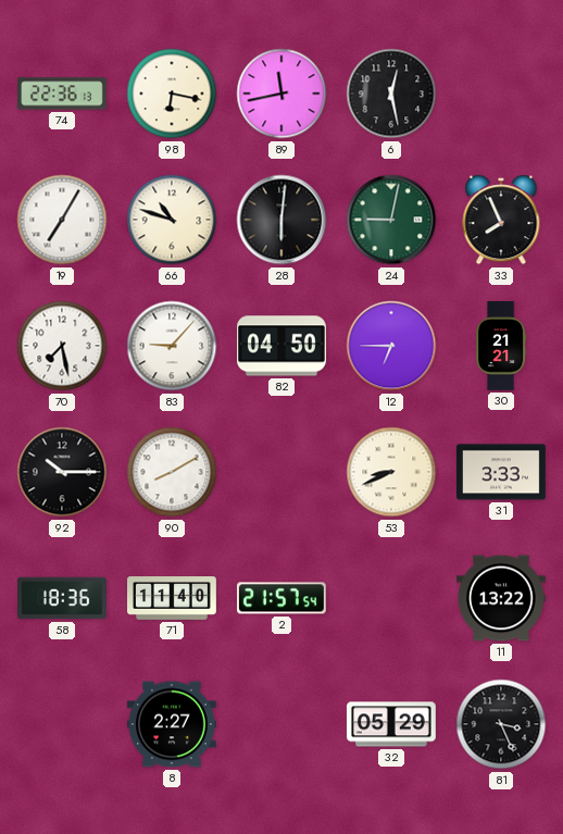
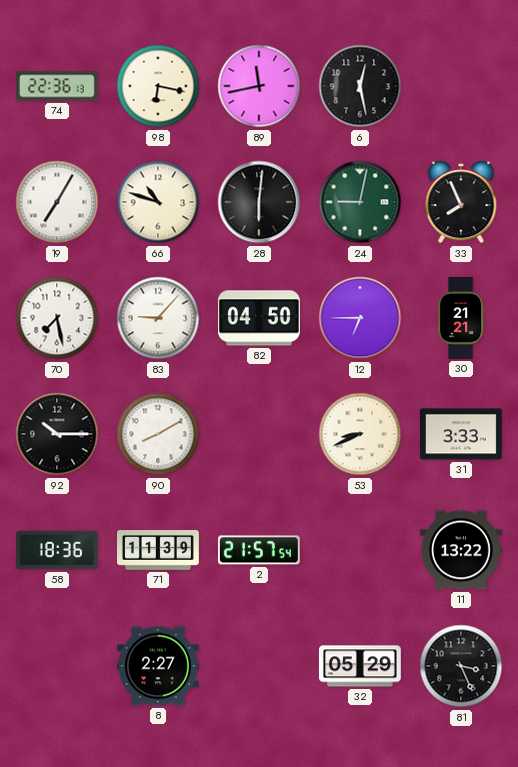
71: 11:40 -> 11:39
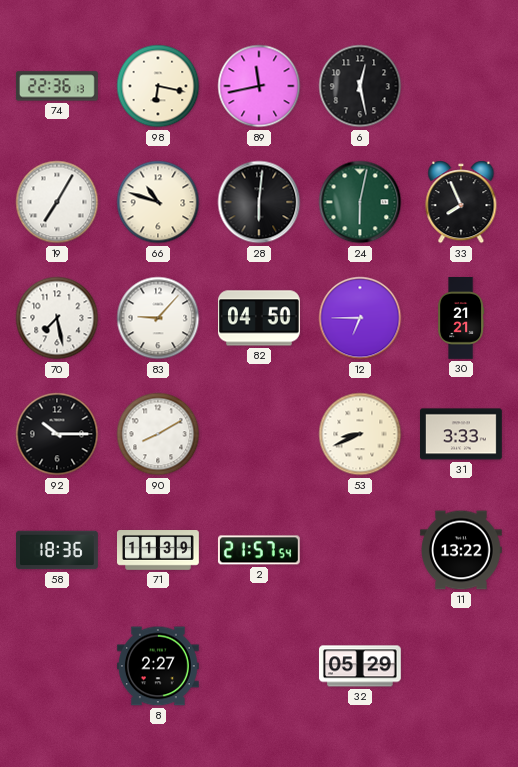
24: 9:02 -> 6:02
81: 3:26 -> none
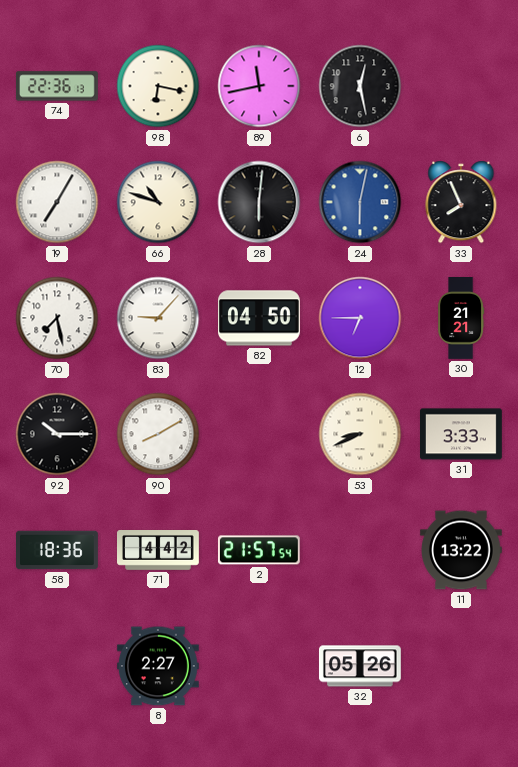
24 dial: green -> blue
71: 11:39 -> 4:42
32: 05:29 -> 05:26
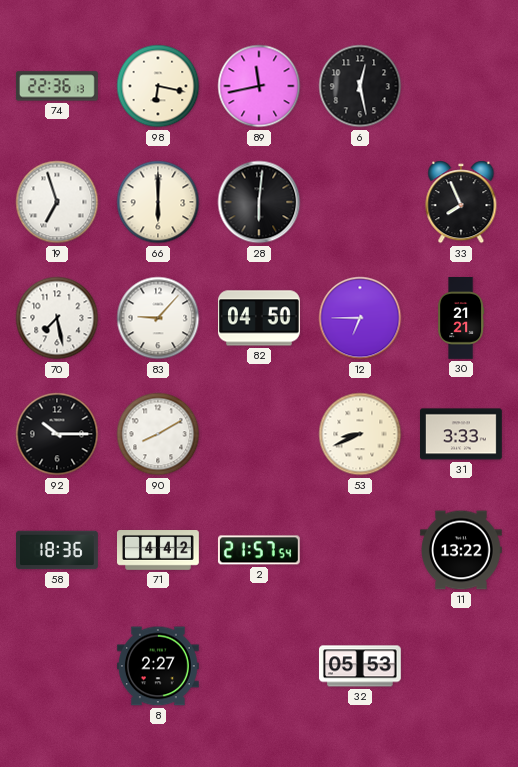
19: 7:05 -> 6:57
66: 10:48 -> 6:00
24: 6:02 -> none
32: 05:26 -> 05:53
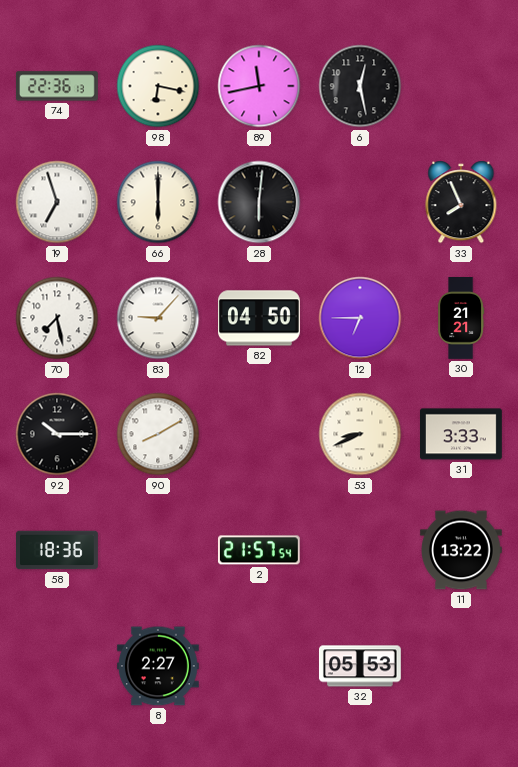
71: 4:42 -> none
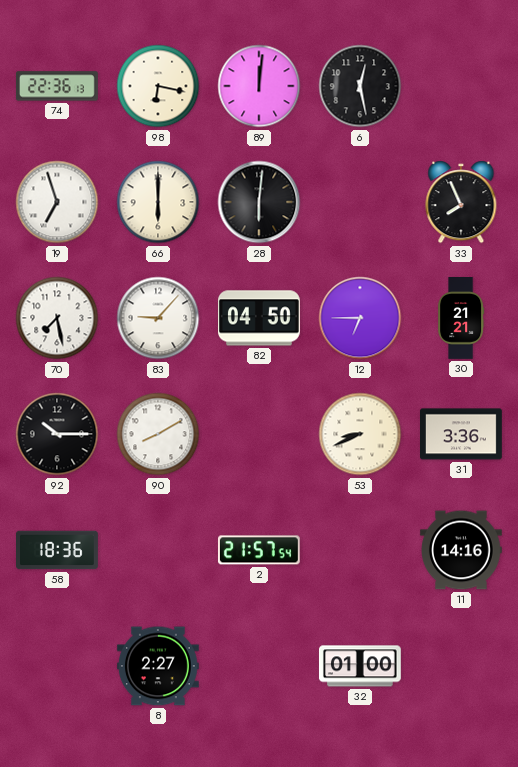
89: 11:43 -> 12:01
31: 3:33 -> 3:36
11: 13:22 -> 14:16
32: 05:53 -> 01:00
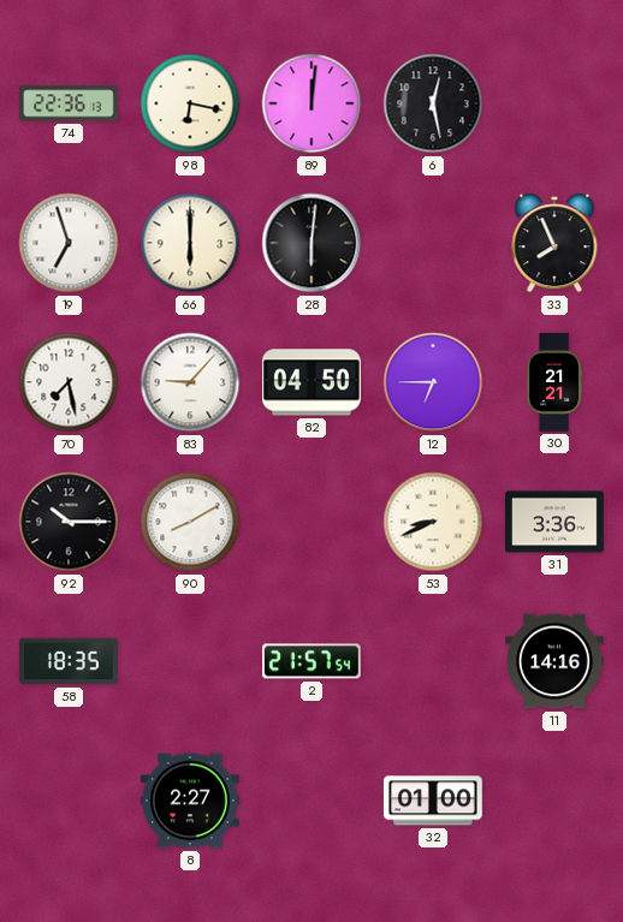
58: 18:36 -> 18:35
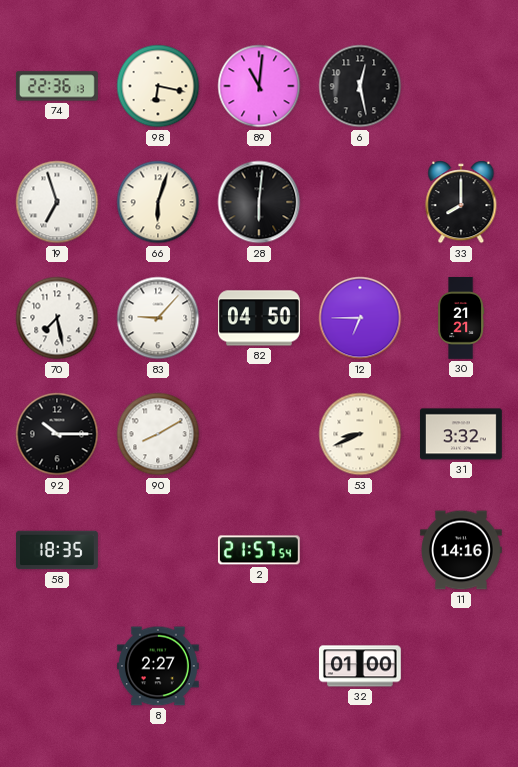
89: 12:01 -> 11:01
66: 6:00 -> 6:03
33: 7:56 -> 8:00
31: 3:36 -> 3:32
